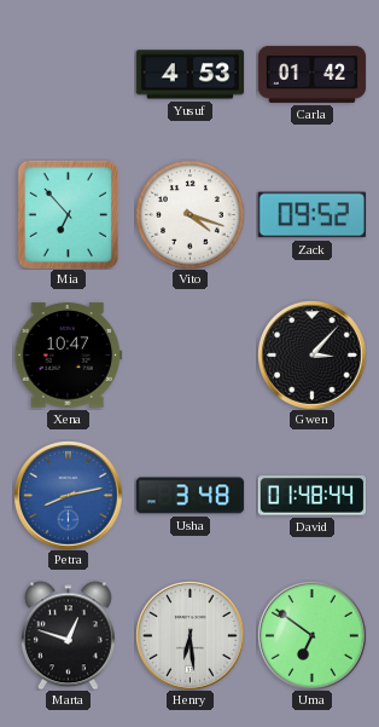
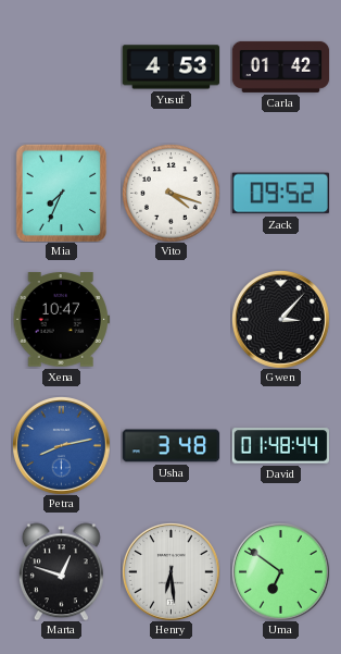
Mia: 6:53 -> 7:34
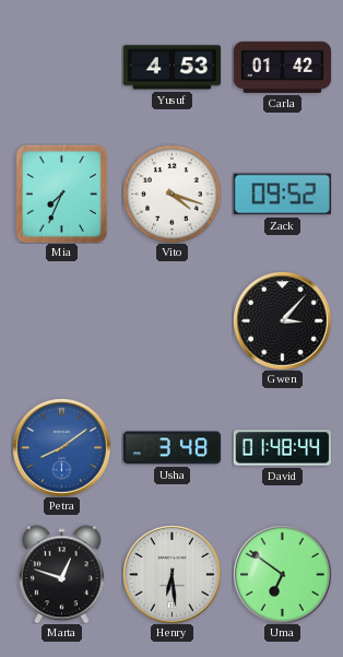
Xena: 10:47 -> none
Petra: 8:13 -> 8:09
